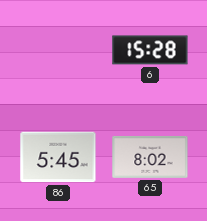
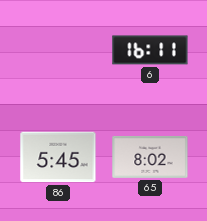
6: 15:28 -> 16:11
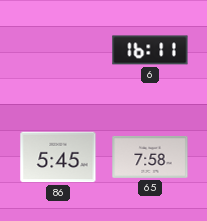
65: 8:02 -> 7:58
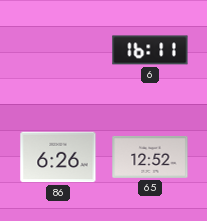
86: 5:45 -> 6:26
65: 7:58 -> 12:52
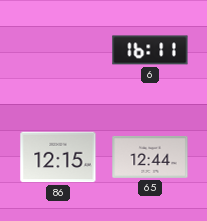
86: 6:26 -> 12:15
65: 12:52 -> 12:44
